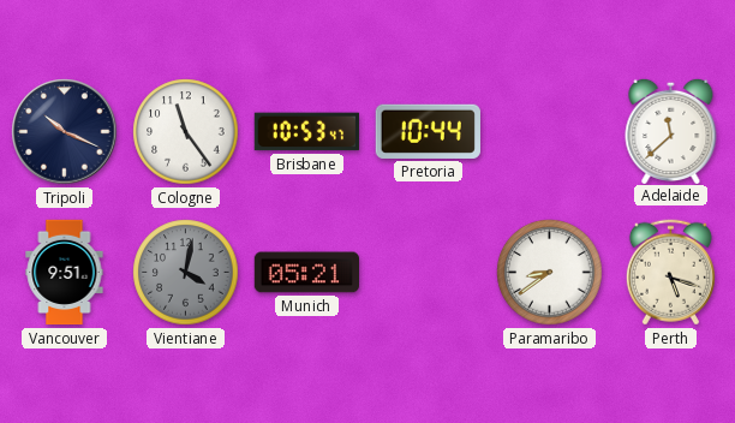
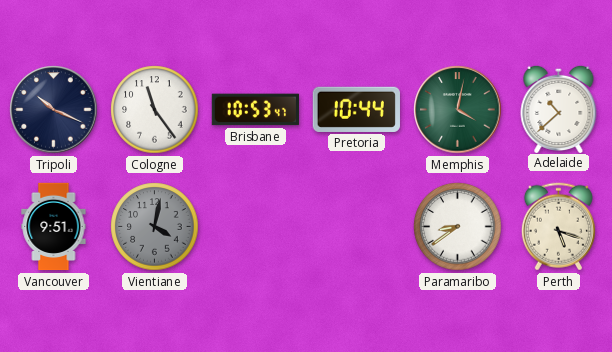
Memphis: none -> 4:02
Adelaide: 11:38 -> 10:38
Munich: 05:21 -> none
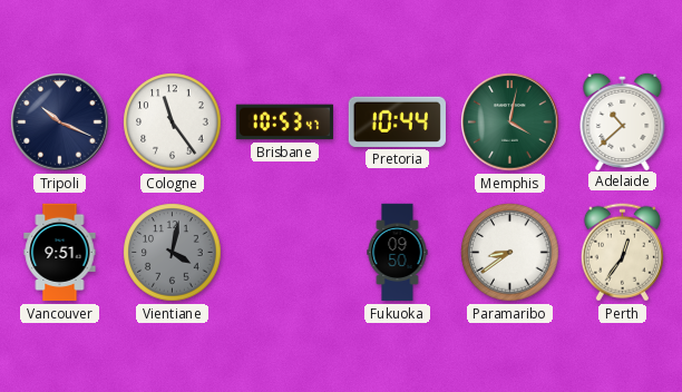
Fukuoka: none -> 09:50
Perth: 5:18 -> 12:36
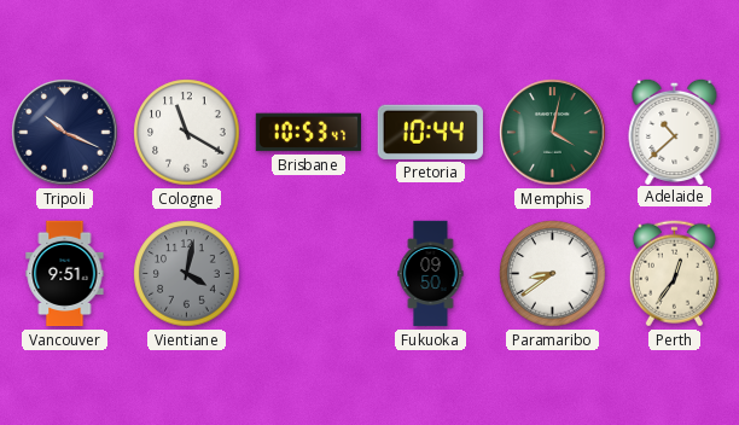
Cologne: 11:24 -> 11:20
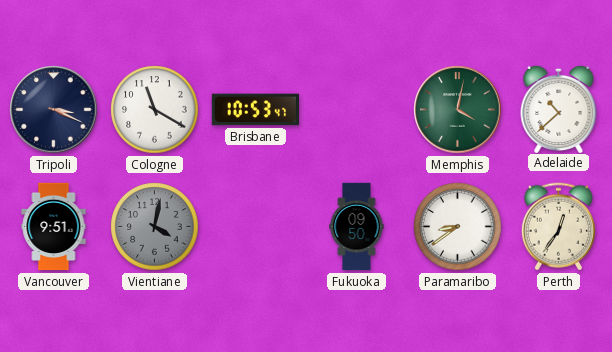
Tripoli: 10:19 -> 3:19
Pretoria: 10:44 -> none
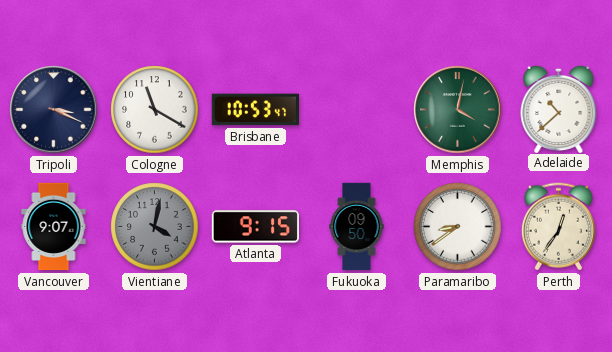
Vancouver: 9:51 -> 9:07
Atlanta: none -> 9:15
